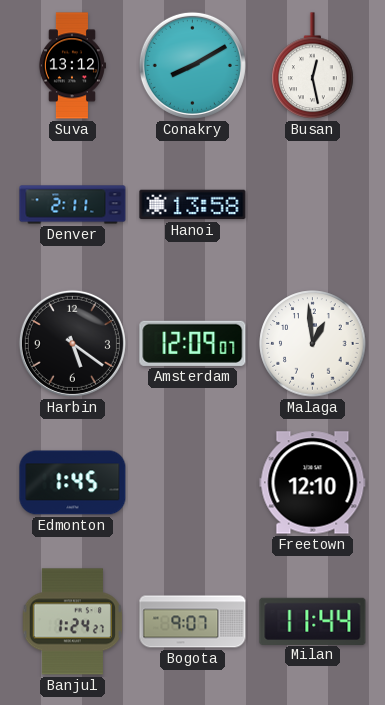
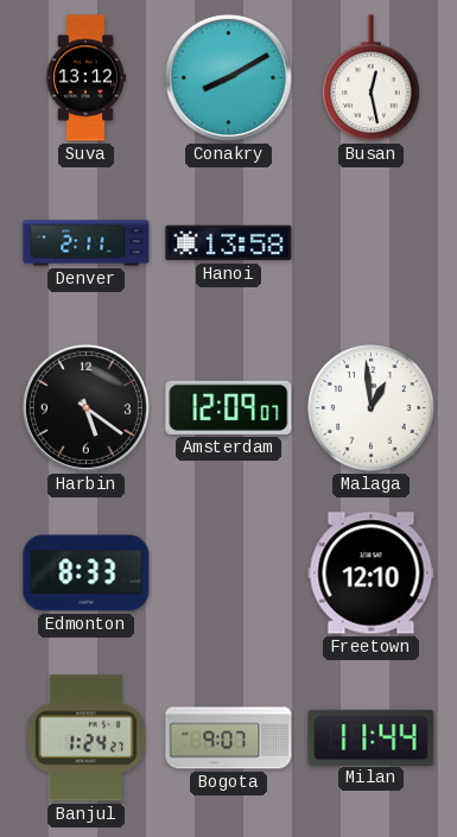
Edmonton: 1:45 -> 8:33
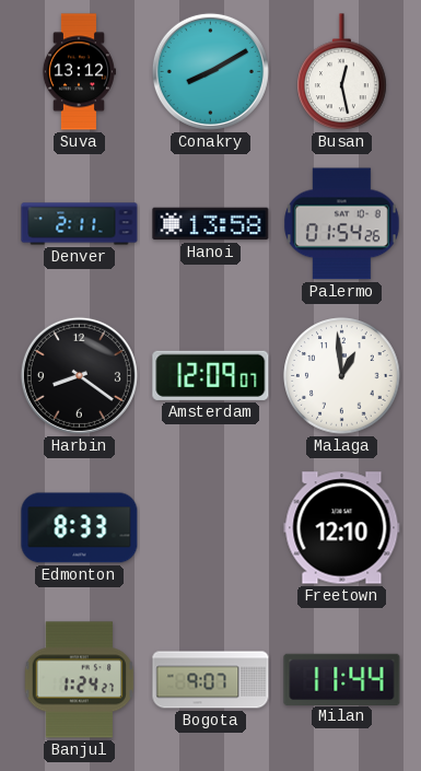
Palermo: none -> 01:54
Harbin: 5:21 -> 8:21
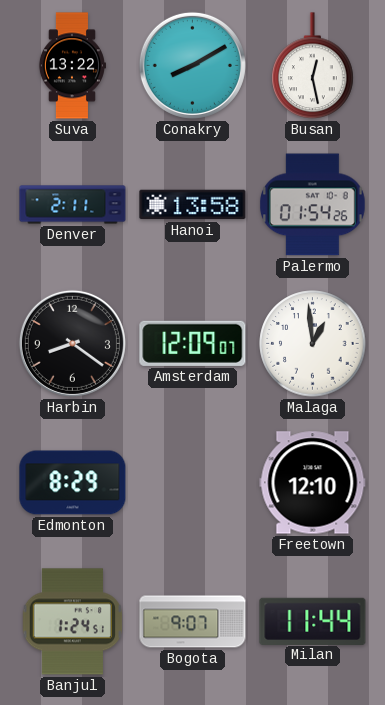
Suva: 13:12 -> 13:22
Edmonton: 8:33 -> 8:29
Banjul: 1:24:27 -> 1:24:51
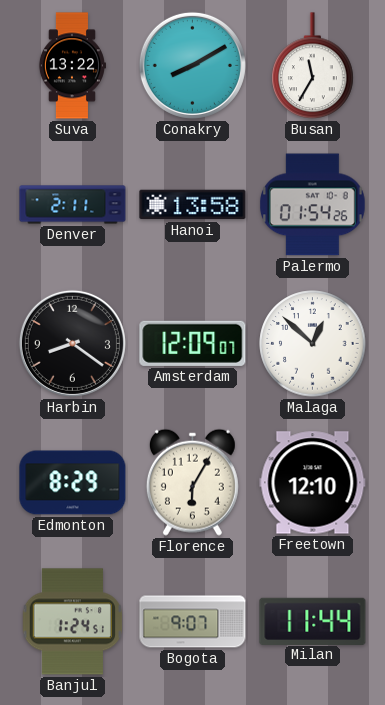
Busan: 12:28 -> 11:35
Malaga: 12:59 -> 12:52
Florence: none -> 6:05
